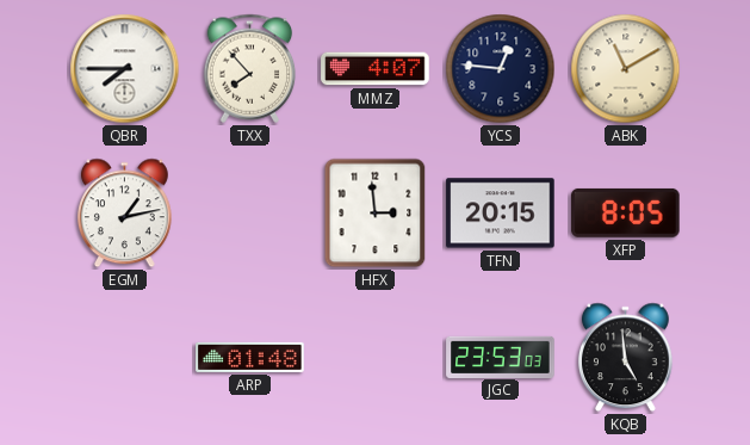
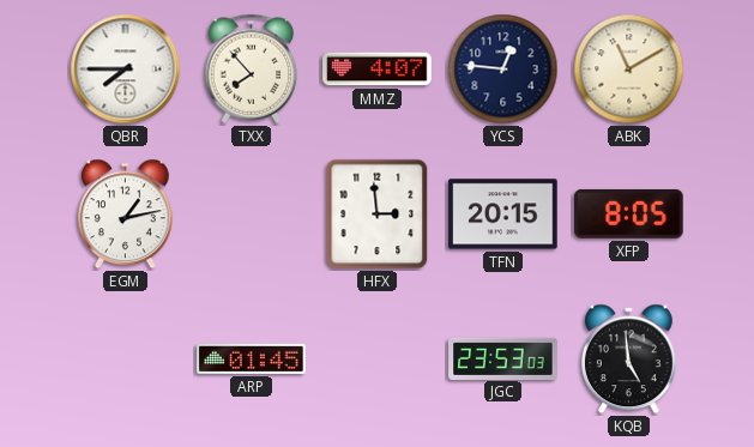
ARP: 01:48 -> 01:45
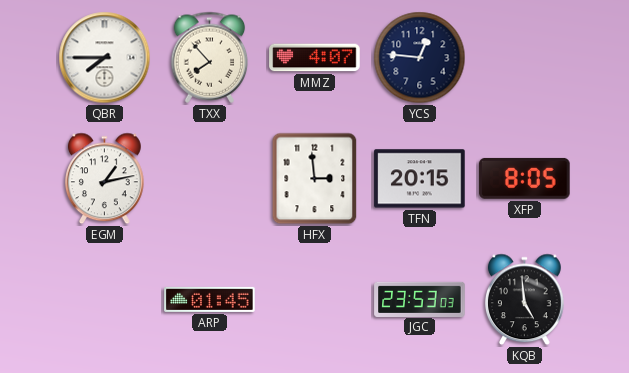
ABK: 11:10 -> none
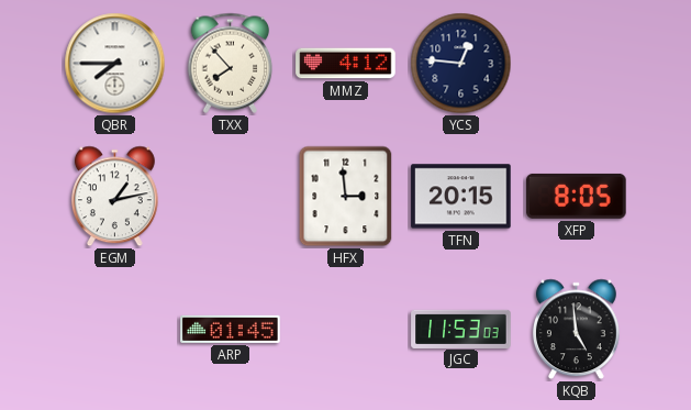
MMZ: 4:07 -> 4:12
JGC: 23:53 -> 11:53
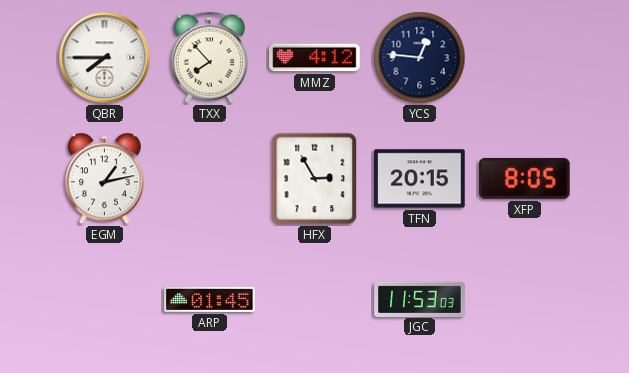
HFX: 2:59 -> 2:55
KQB: 4:59 -> none
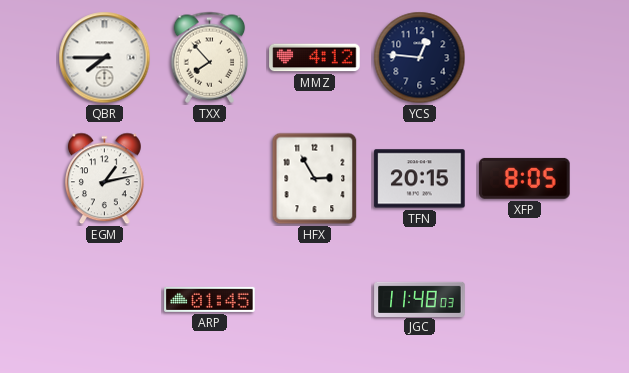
JGC: 11:53 -> 11:48
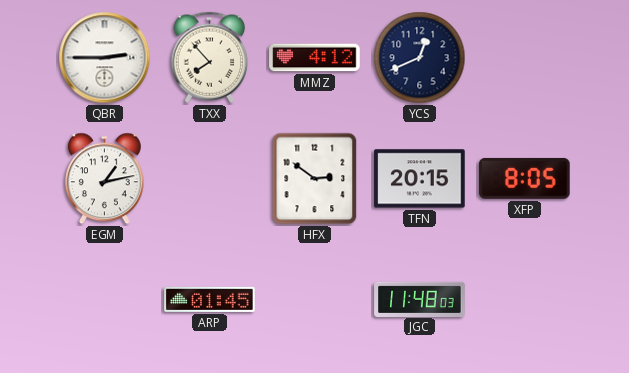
QBR: 7:45 -> 2:45
YCS: 12:46 -> 12:41
HFX: 2:55 -> 2:51
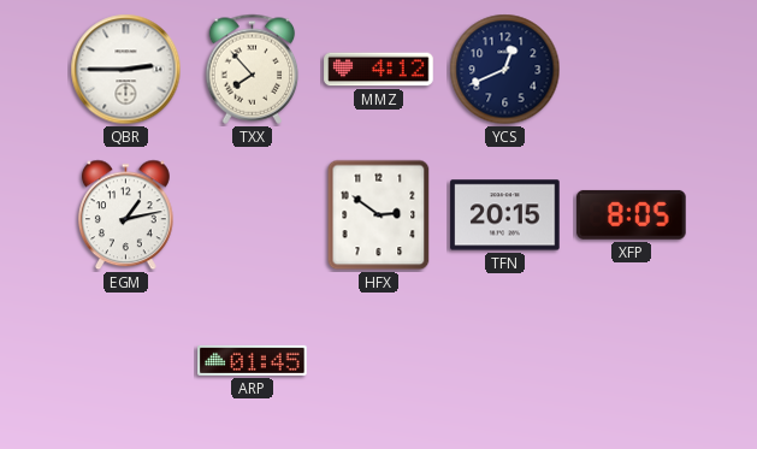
JGC: 11:48 -> none
